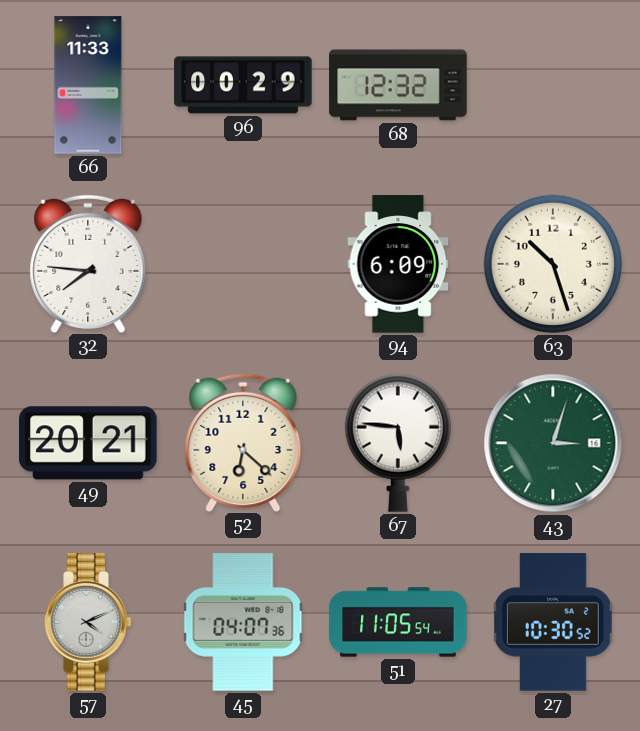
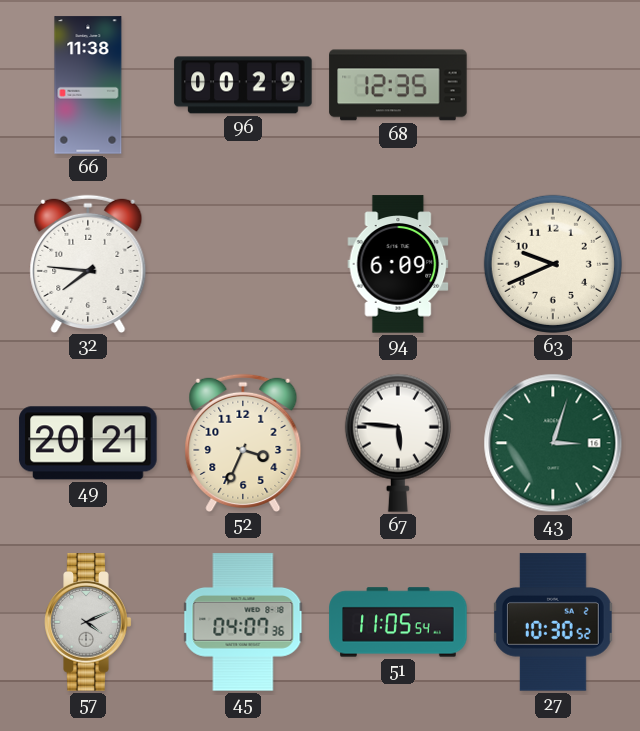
66: 11:33 -> 11:38
68: 12:32 -> 12:35
63: 10:27 -> 9:41
52: 6:22 -> 3:34
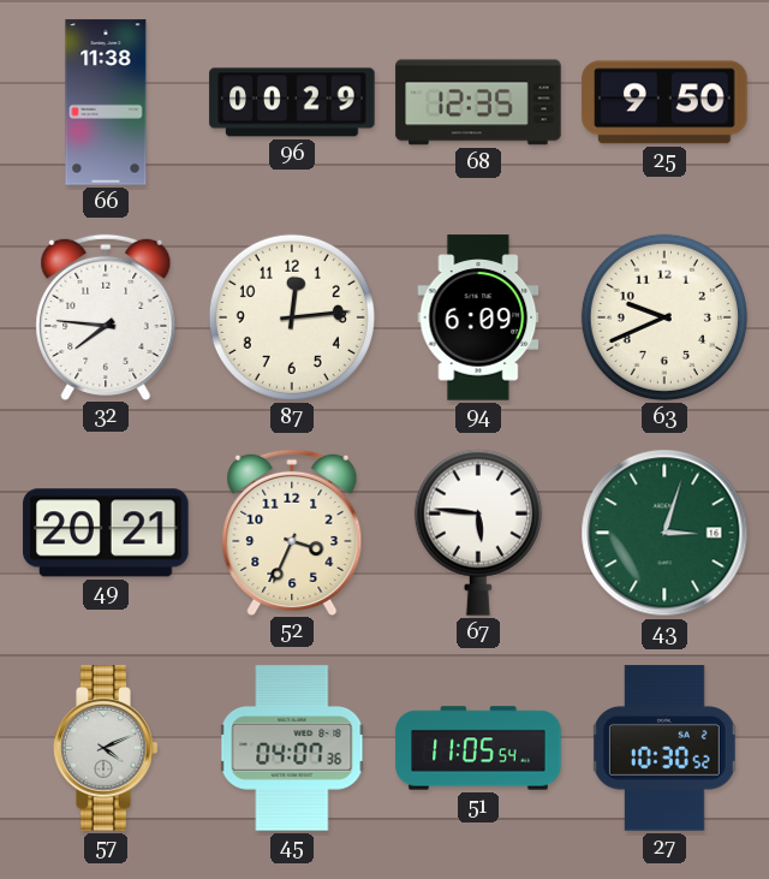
25: none -> 9:50
87: none -> 12:14
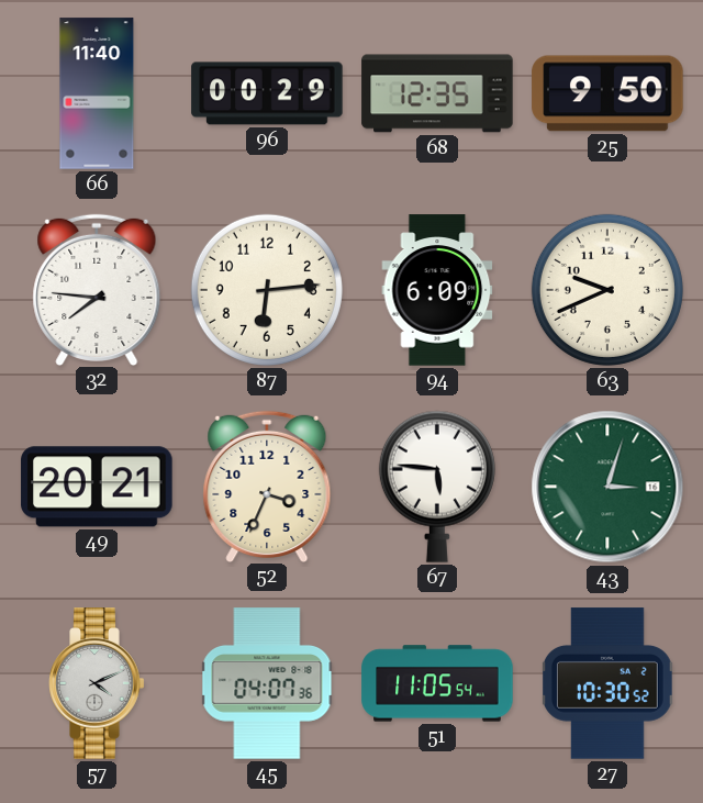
66: 11:38 -> 11:40
87: 12:14 -> 6:14
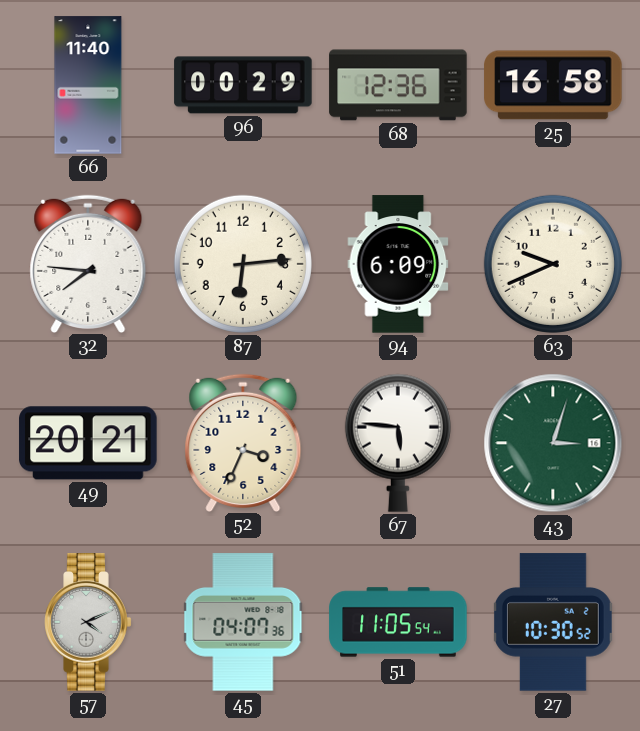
68: 12:35 -> 12:36
25: 9:50 -> 16:58
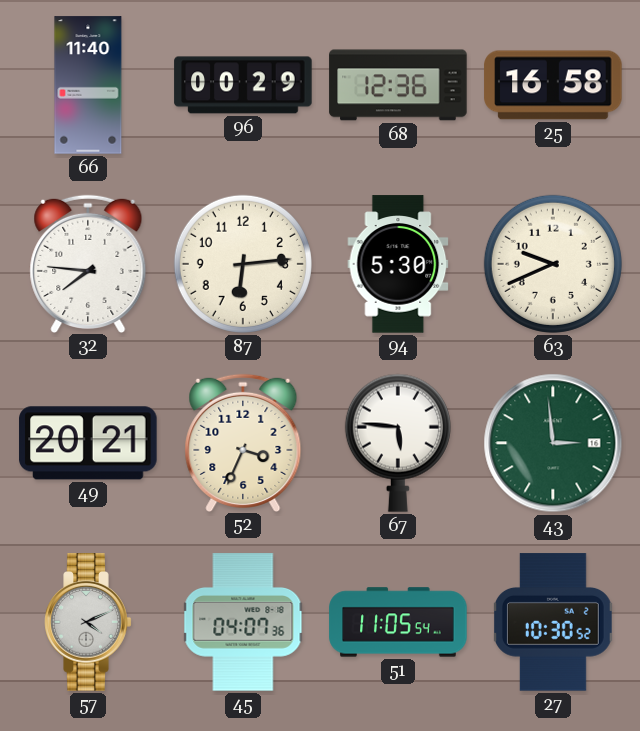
94: 6:09 -> 5:30
43: 3:03 -> 2:59
